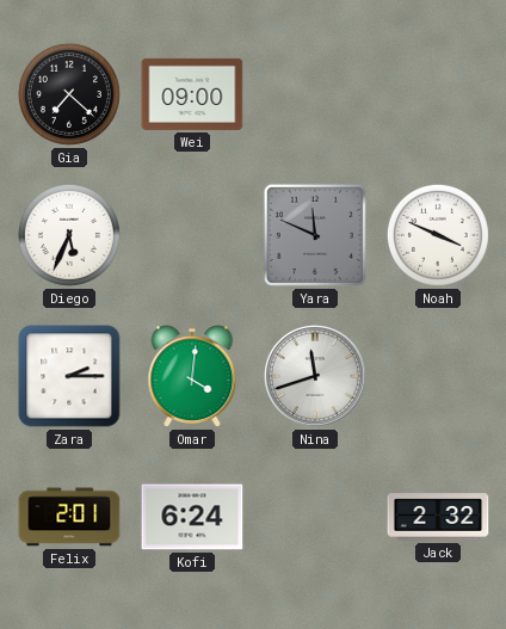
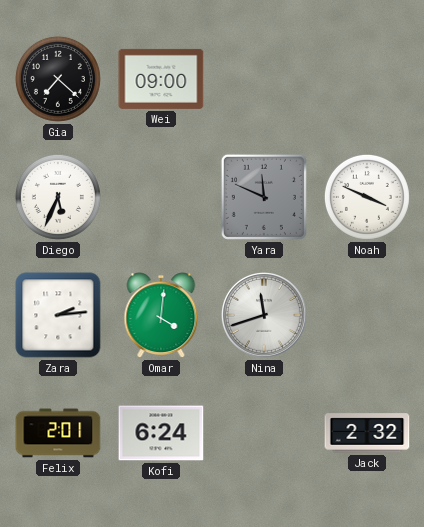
Zara: 2:15 -> 2:14
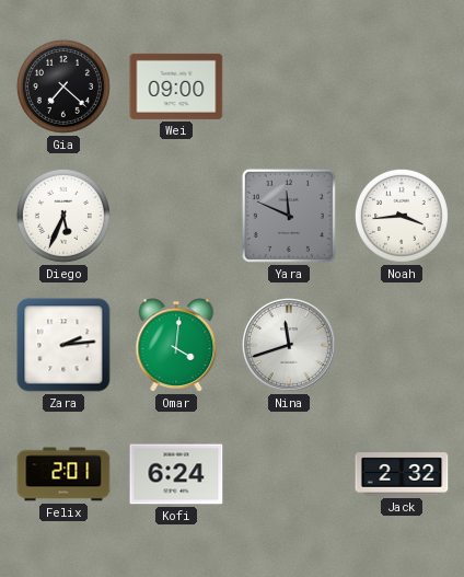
Noah: 3:49 -> 3:44
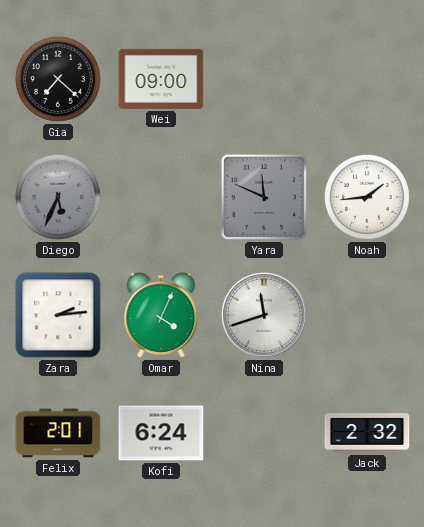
Diego dial: white -> grey
Noah: 3:44 -> 1:44
Omar: 4:01 -> 4:04
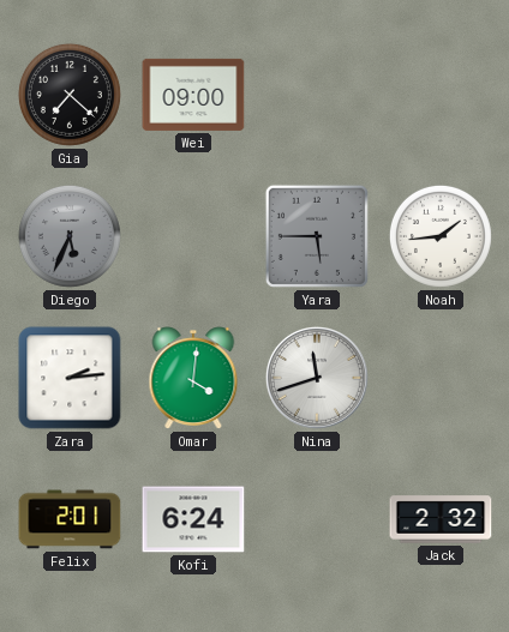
Yara: 11:49 -> 5:45
Omar: 4:04 -> 4:01
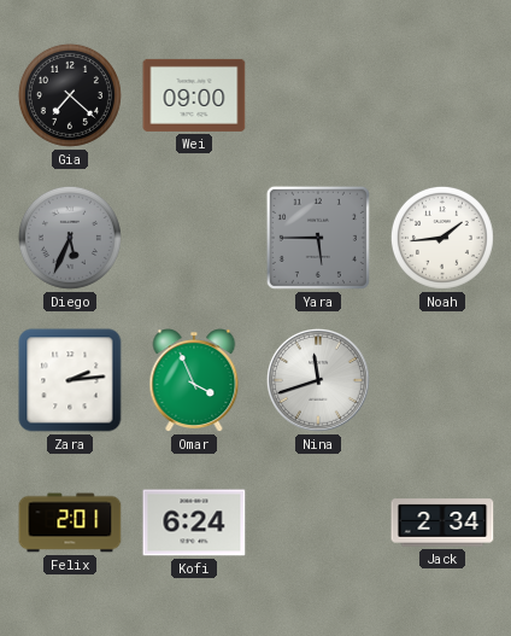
Omar: 4:01 -> 3:56
Jack: 2:32 -> 2:34
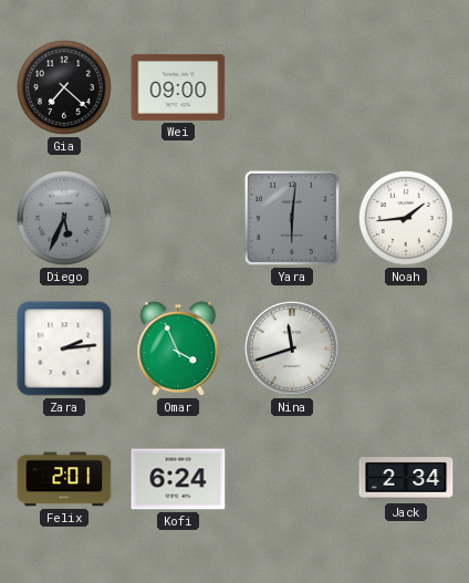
Yara: 5:45 -> 6:01
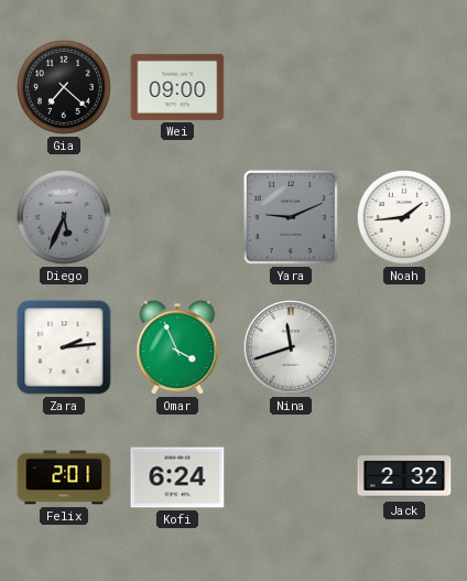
Yara: 6:01 -> 9:11
Jack: 2:34 -> 2:32
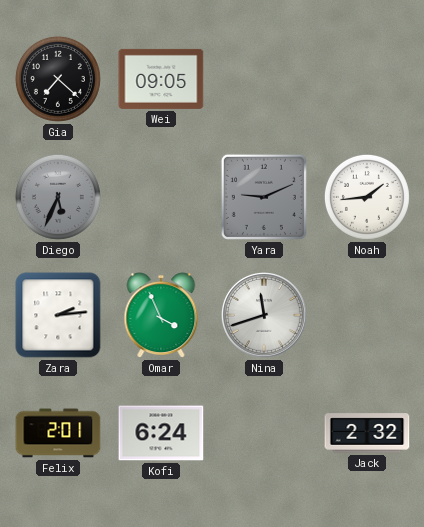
Wei: 09:00 -> 09:05
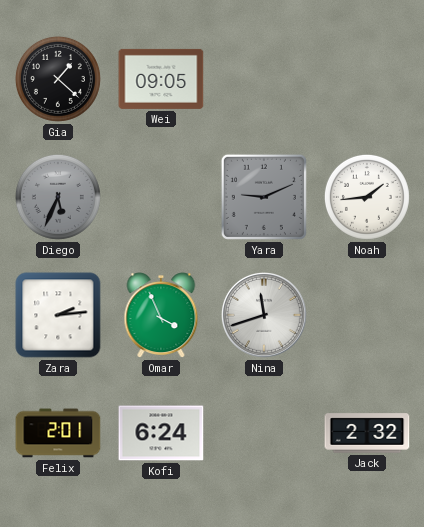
Gia: 7:22 -> 1:22
